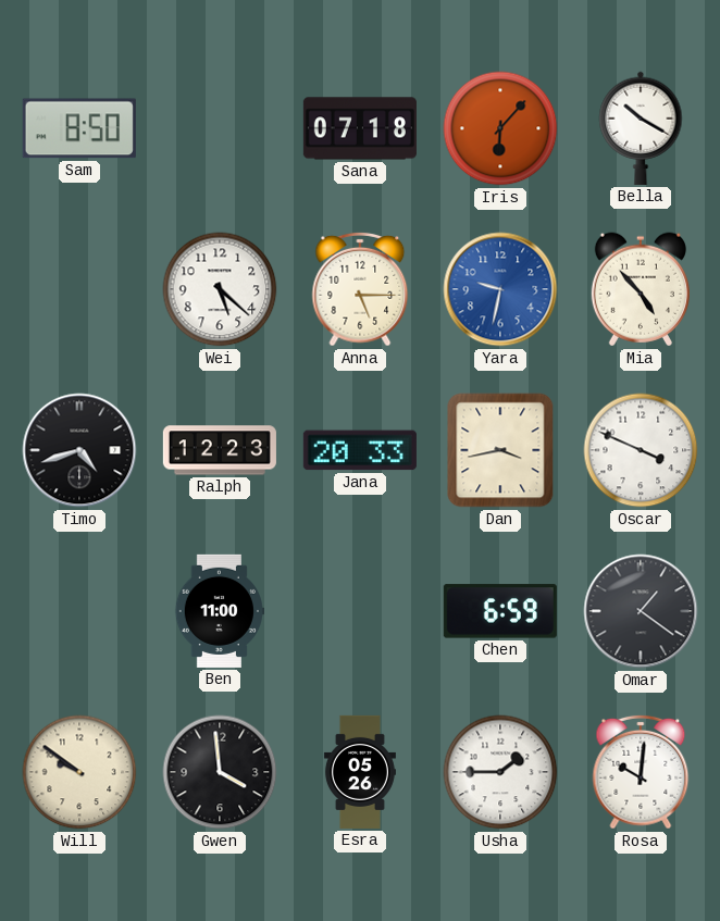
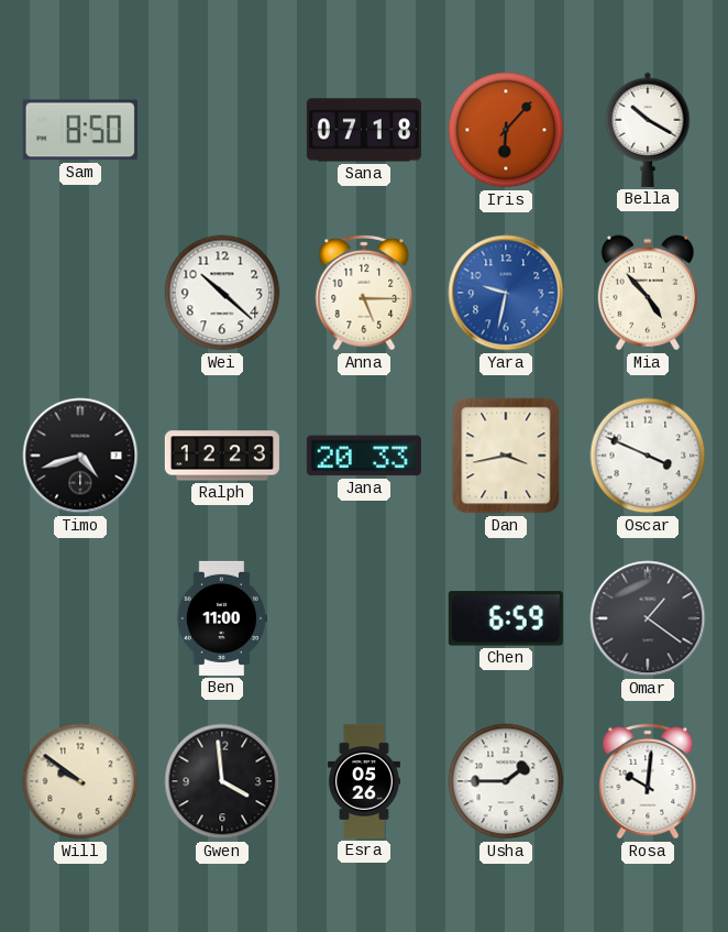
Wei: 5:22 -> 10:22
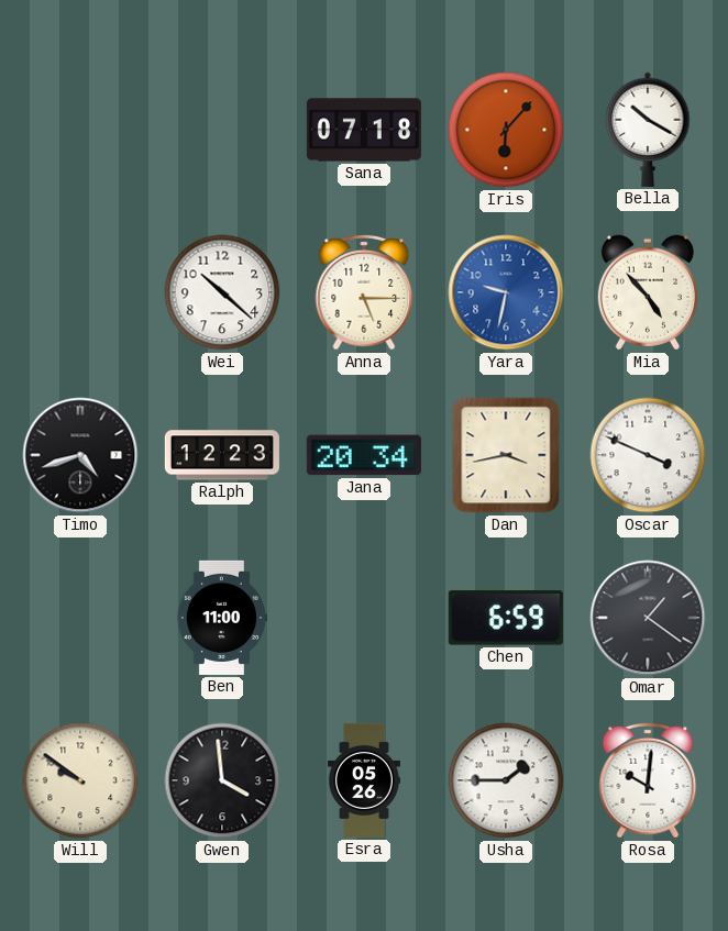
Sam: 8:50 -> none
Jana: 20:33 -> 20:34
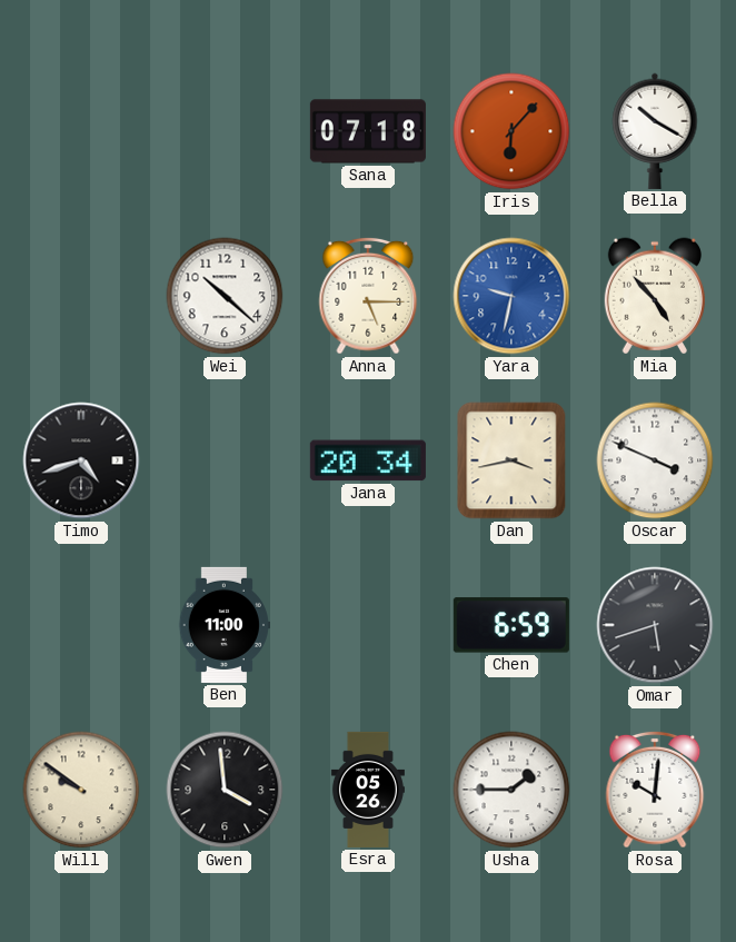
Ralph: 12:23 -> none
Omar: 1:21 -> 5:42
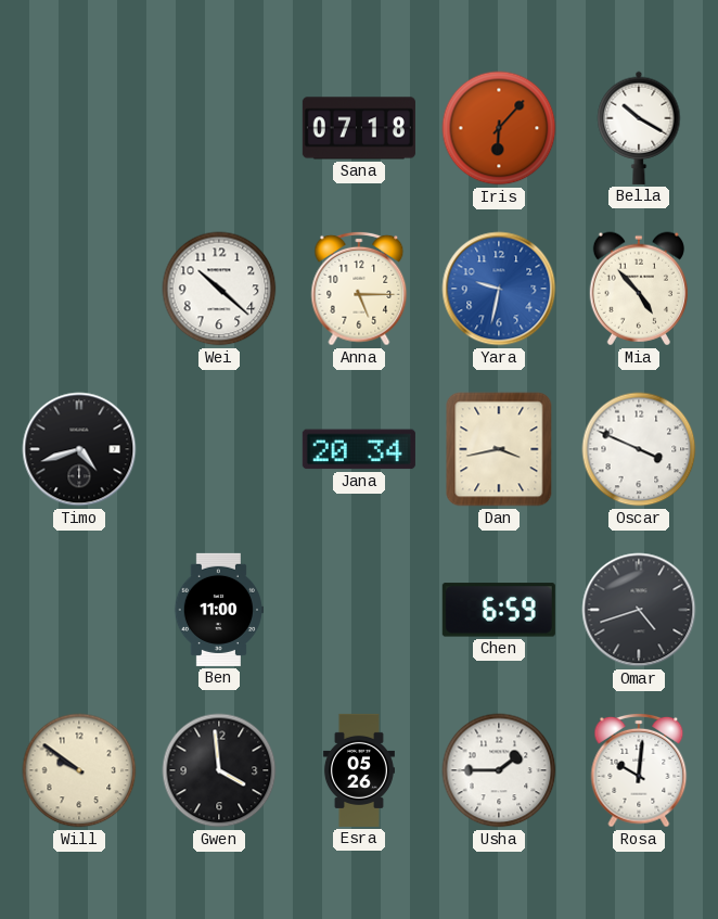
Omar: 5:42 -> 4:42
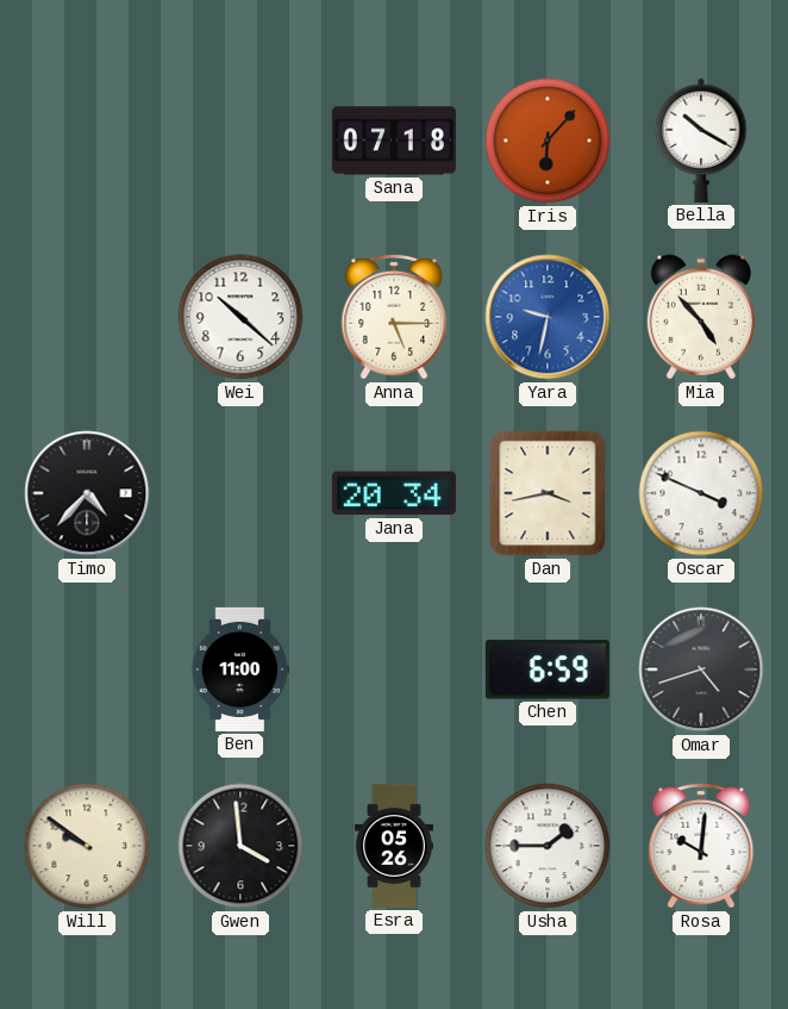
Timo: 4:42 -> 4:37
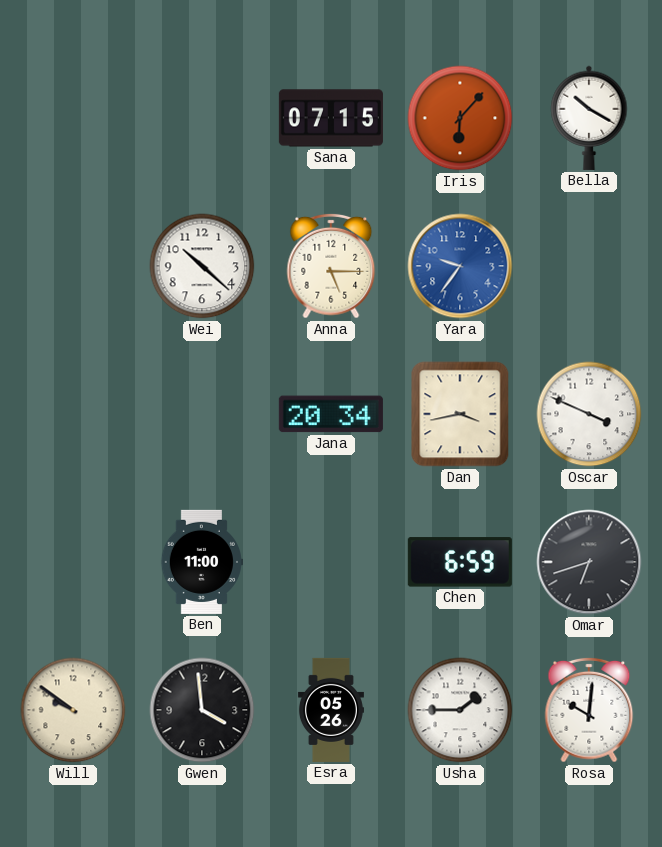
Sana: 07:18 -> 07:15
Yara: 9:32 -> 9:36
Mia: 4:53 -> none
Timo: 4:37 -> none
Omar: 4:42 -> 6:42
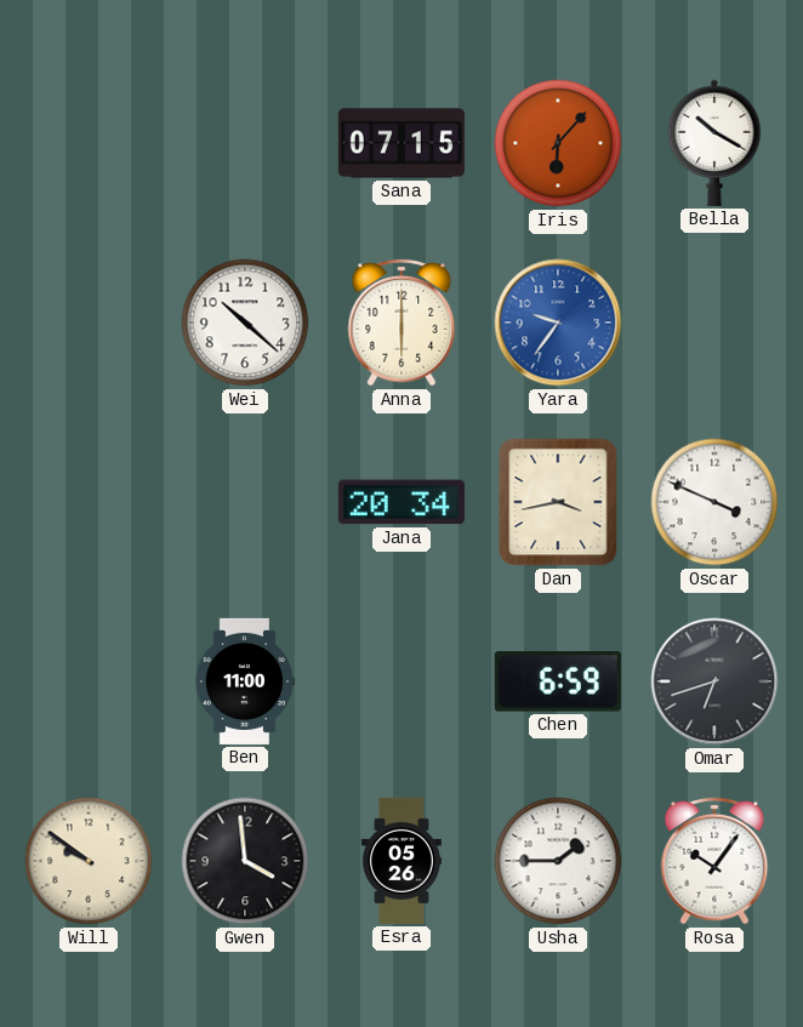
Anna: 5:15 -> 6:00
Rosa: 10:01 -> 10:06
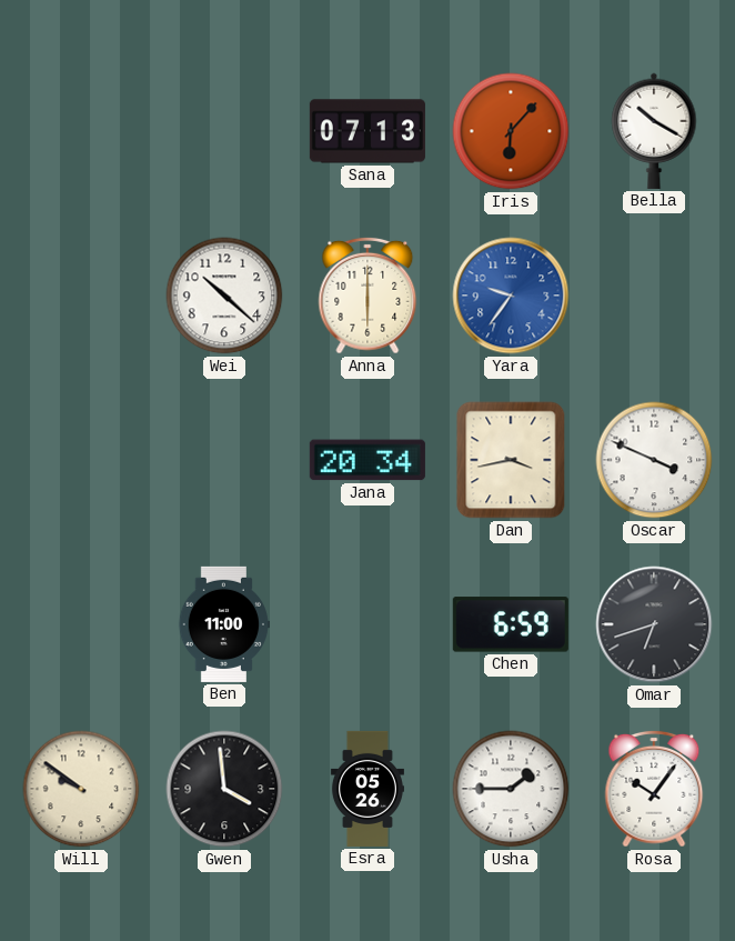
Sana: 07:15 -> 07:13
